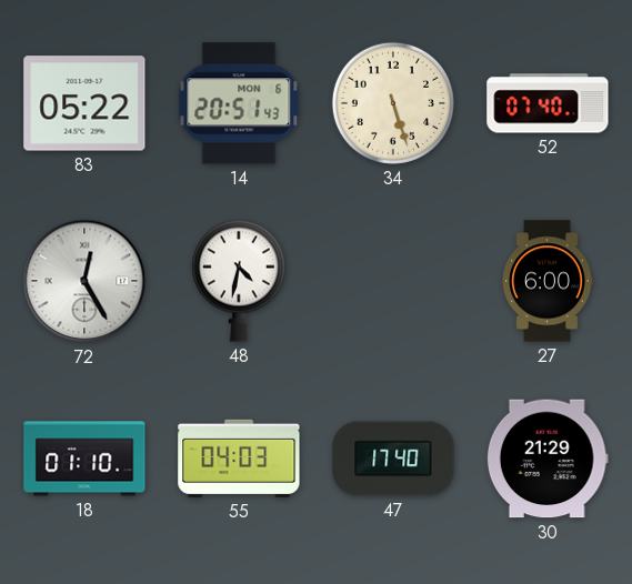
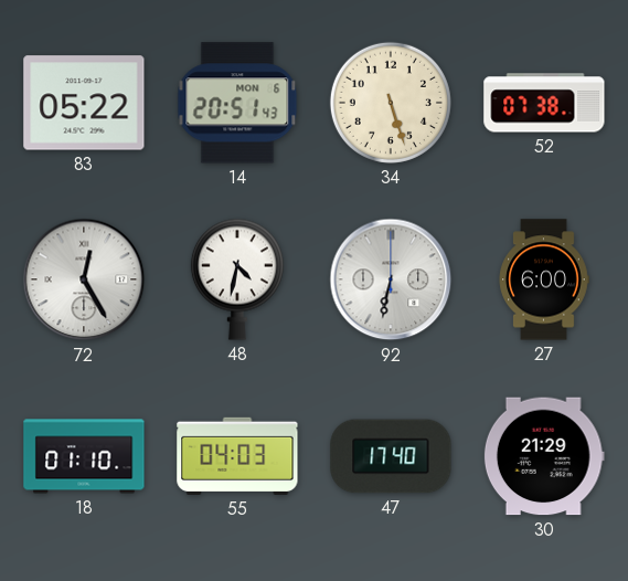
52: 07:40 -> 07:38
92: none -> 6:32
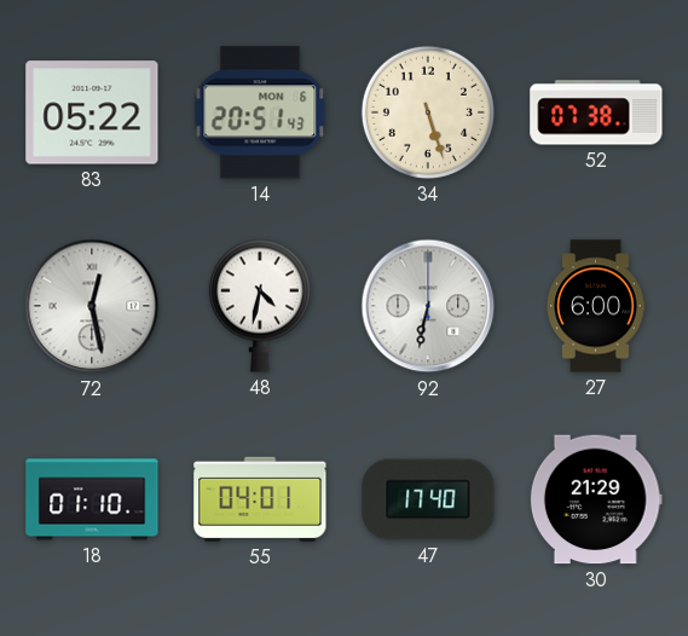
72: 12:25 -> 12:28
55: 04:03 -> 04:01
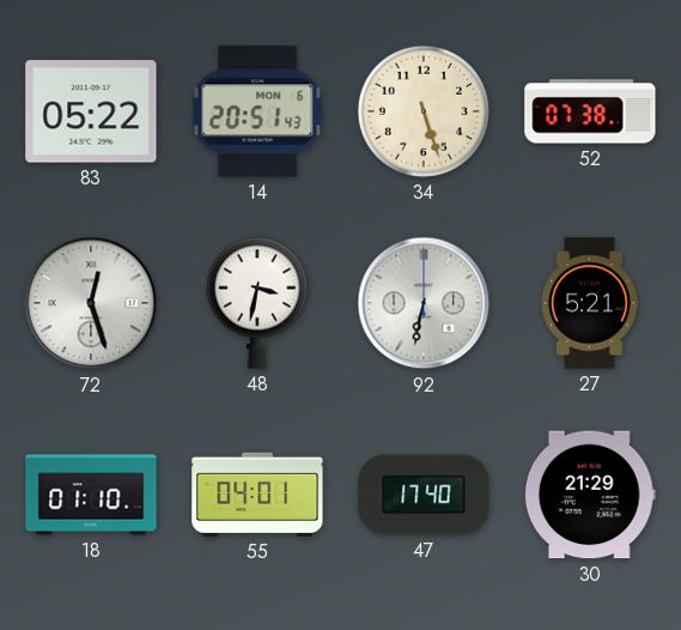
72: 12:28 -> 12:27
48: 4:32 -> 3:32
27: 6:00 -> 5:21
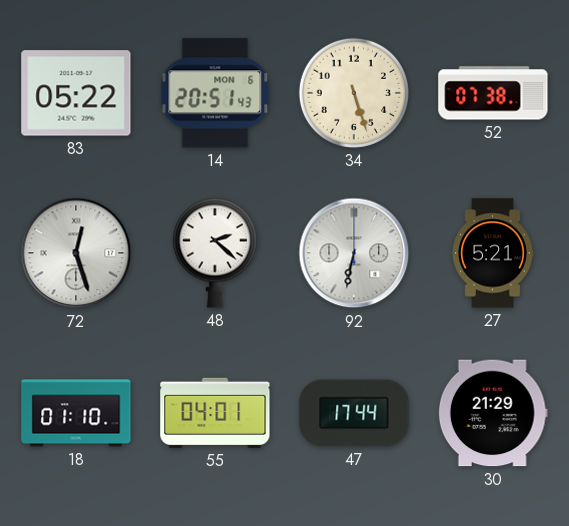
48: 3:32 -> 2:22
47: 17:40 -> 17:44
